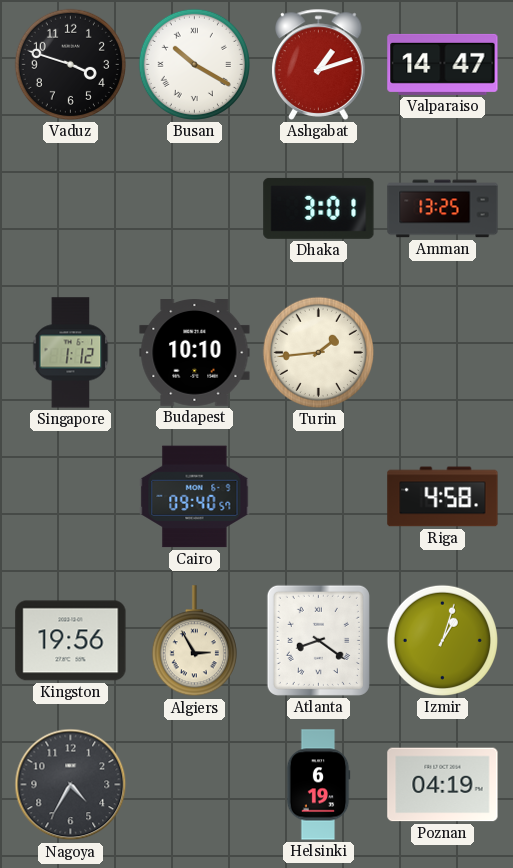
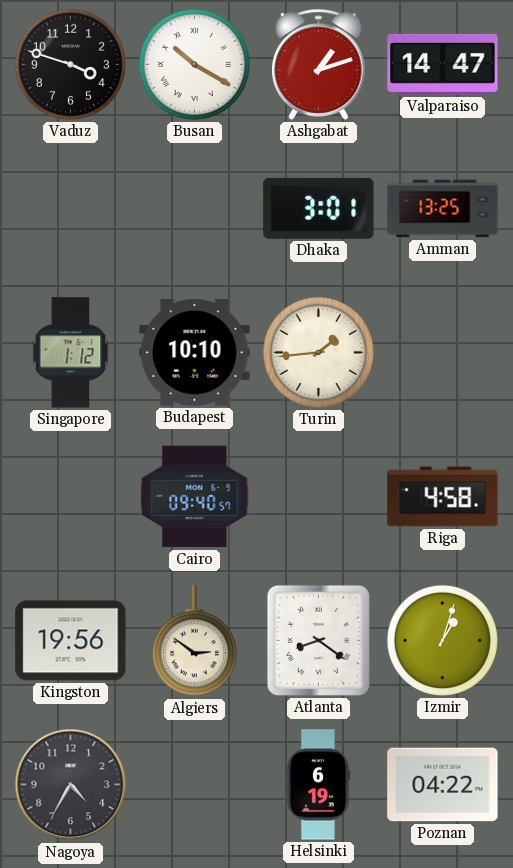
Algiers: 2:55 -> 2:51
Poznan: 04:19 -> 04:22
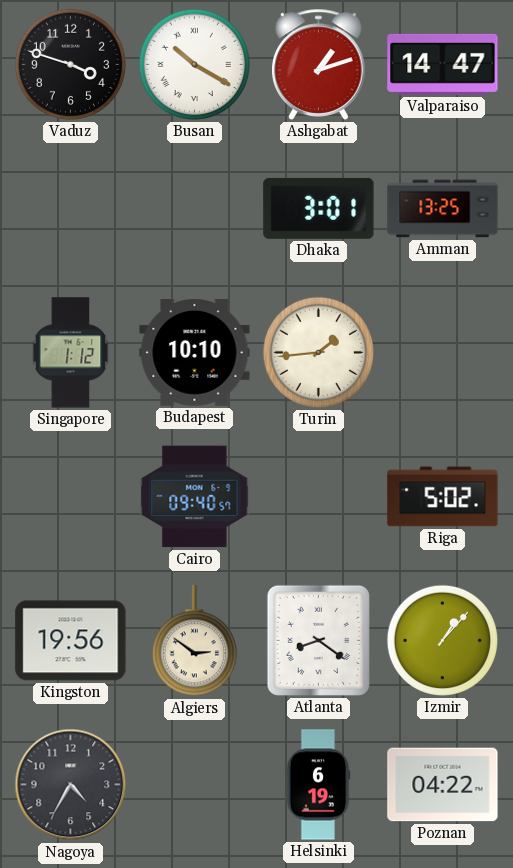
Riga: 4:58 -> 5:02
Izmir: 1:03 -> 1:07
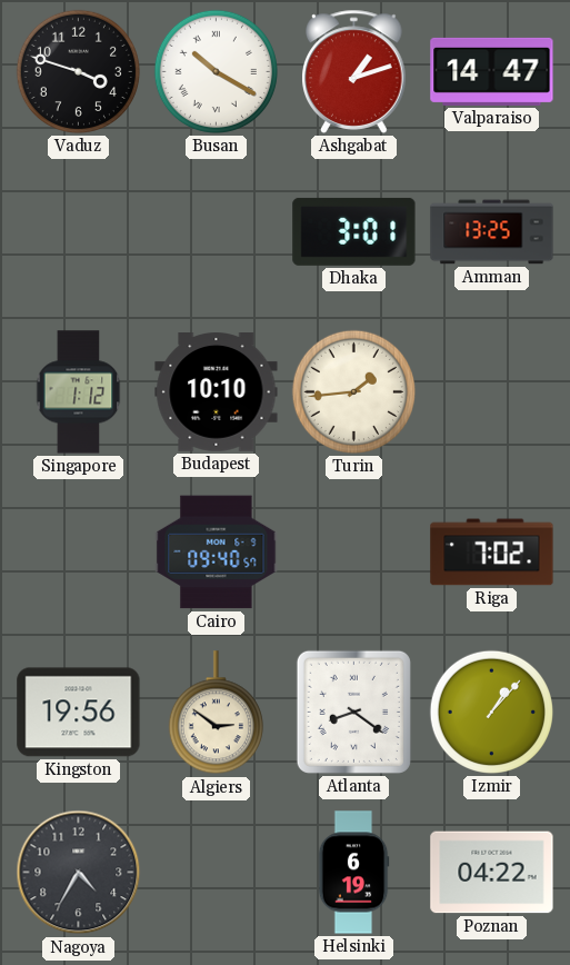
Riga: 5:02 -> 7:02
